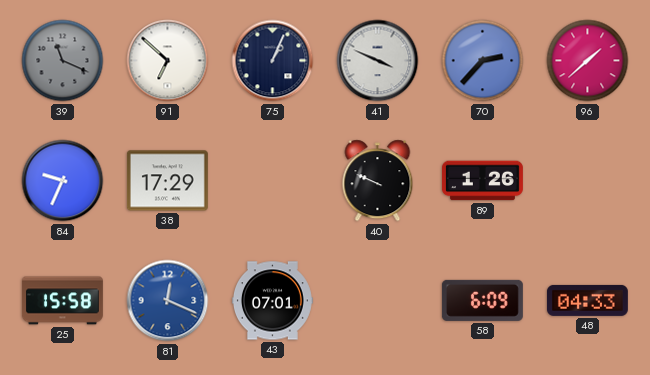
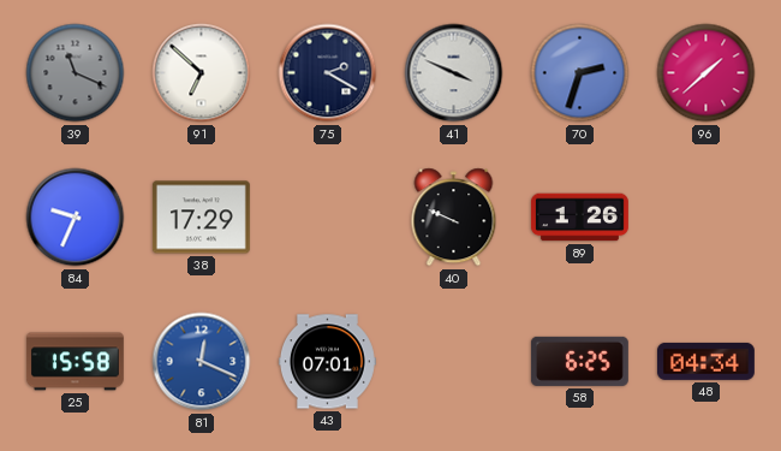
75: 1:04 -> 2:20
70: 2:37 -> 2:33
58: 6:09 -> 6:25
48: 04:33 -> 04:34
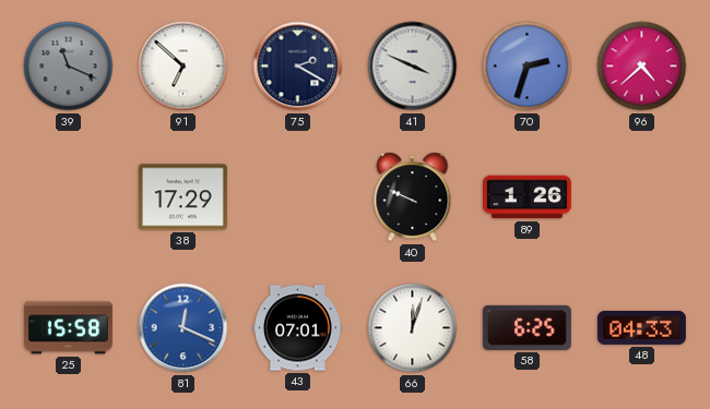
96: 1:38 -> 4:38
84: 9:34 -> none
66: none -> 12:03
48: 04:34 -> 04:33
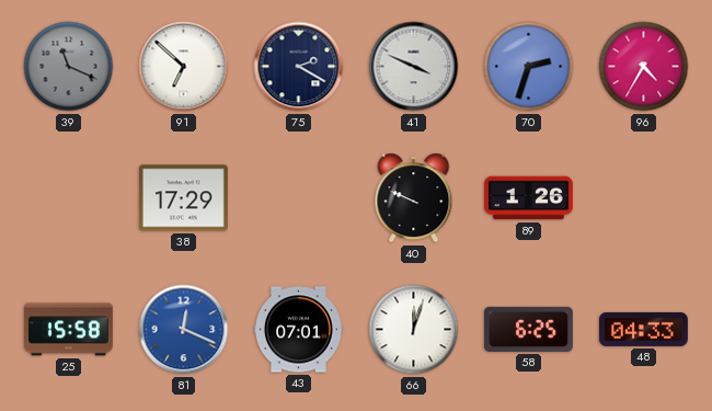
96: 4:38 -> 4:35
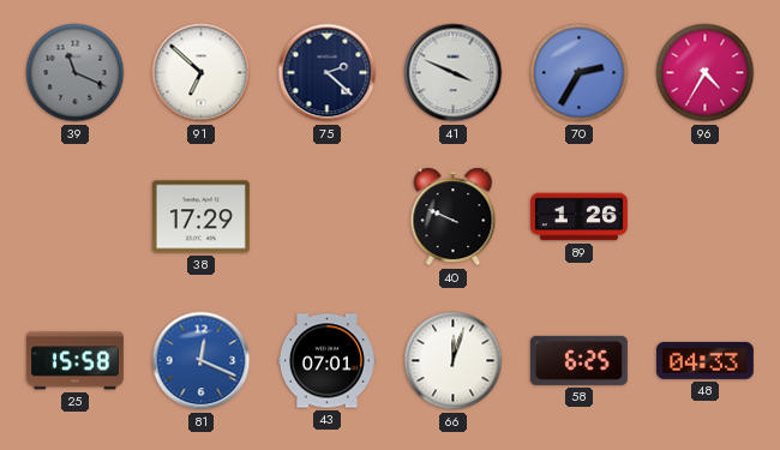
75: 2:20 -> 2:22
70: 2:33 -> 2:35
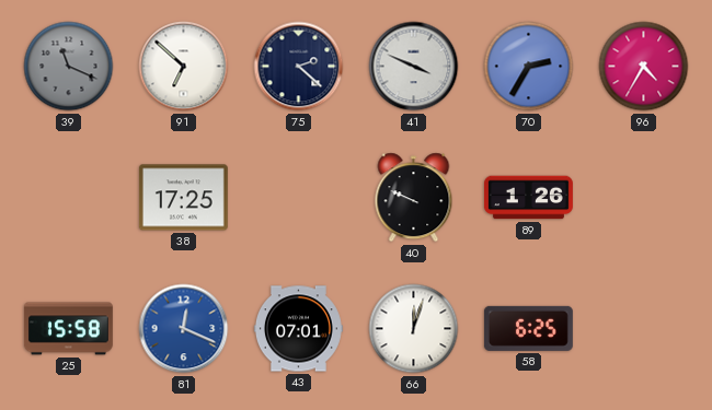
38: 17:29 -> 17:25
48: 04:33 -> none
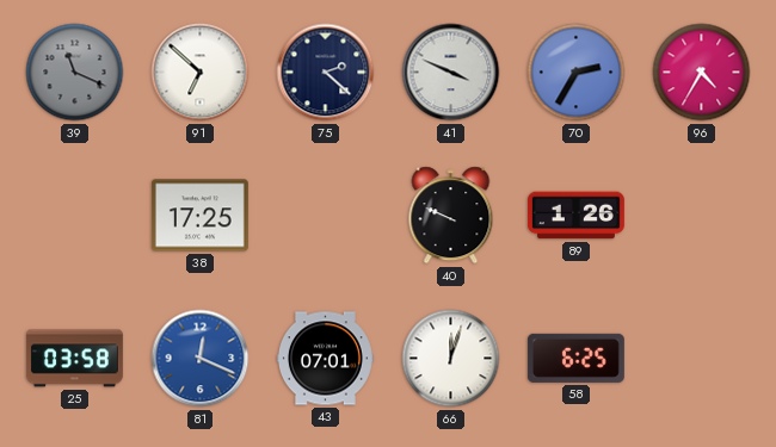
25: 15:58 -> 03:58
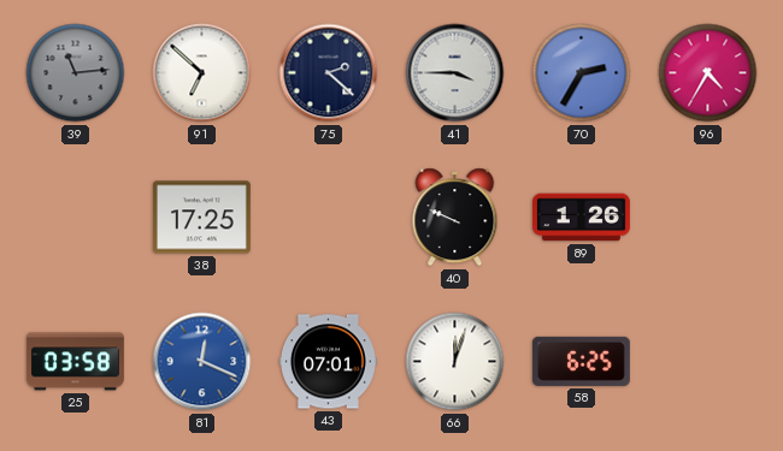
39: 11:19 -> 11:14
41: 3:49 -> 3:45
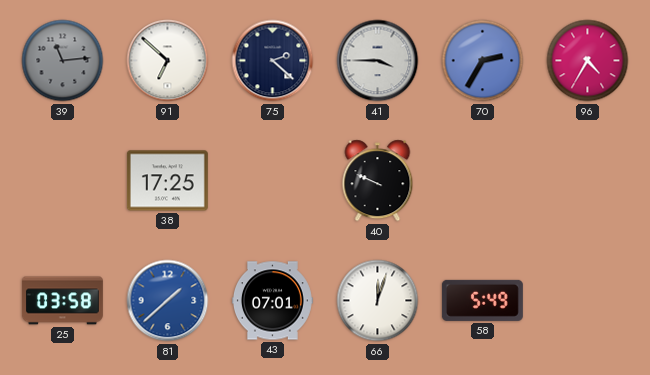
89: 1:26 -> none
81: 12:19 -> 1:38
58: 6:25 -> 5:49
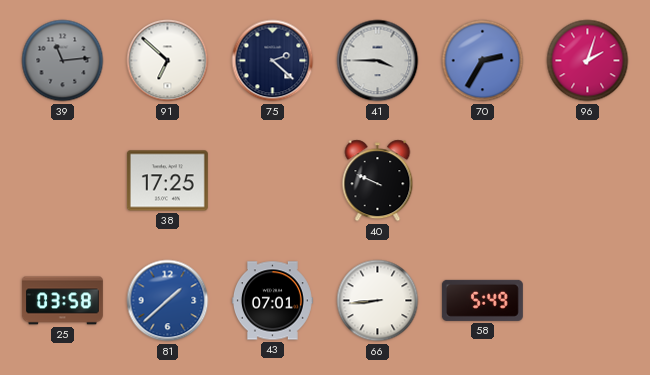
96: 4:35 -> 2:03
66: 12:03 -> 8:44
